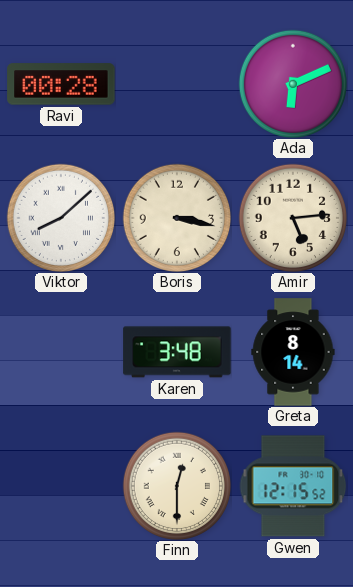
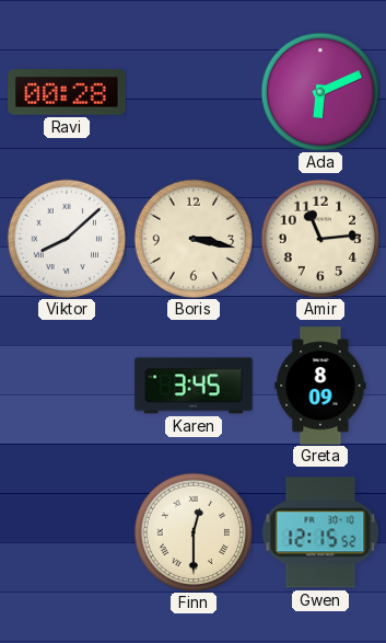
Amir: 5:14 -> 11:14
Karen: 3:48 -> 3:45
Greta: 8:14 -> 8:09
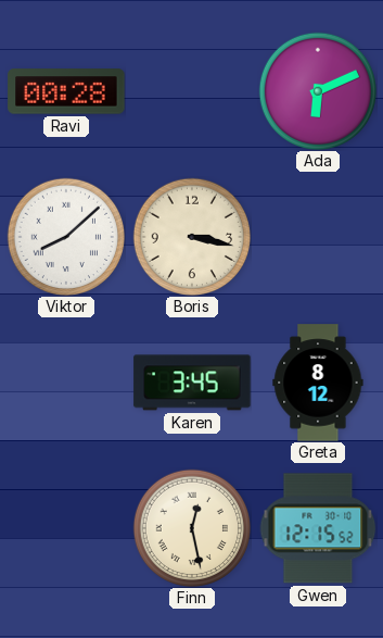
Amir: 11:14 -> none
Greta: 8:09 -> 8:12
Finn: 12:30 -> 12:28
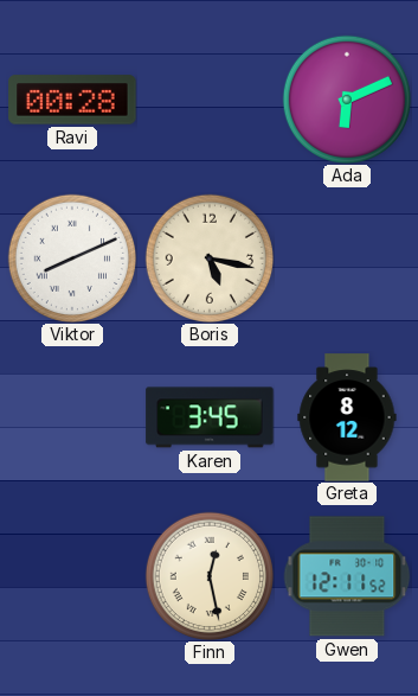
Viktor: 8:08 -> 8:11
Boris: 3:17 -> 5:17
Gwen: 12:15 -> 12:11
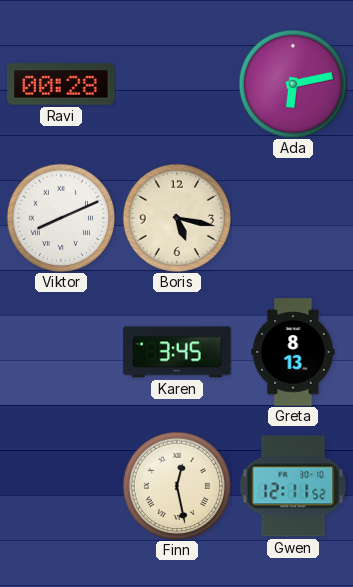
Ada: 6:11 -> 6:13
Greta: 8:12 -> 8:13
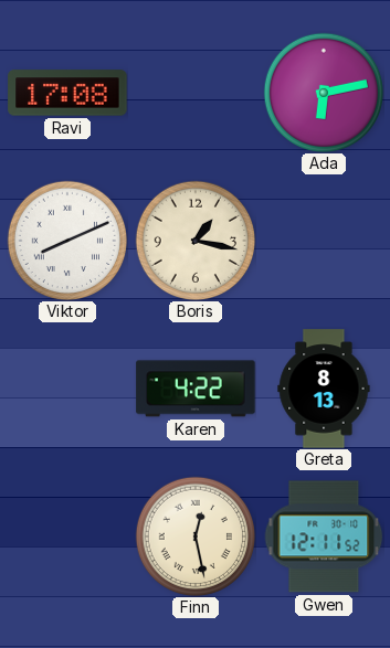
Ravi: 00:28 -> 17:08
Boris: 5:17 -> 1:17
Karen: 3:45 -> 4:22
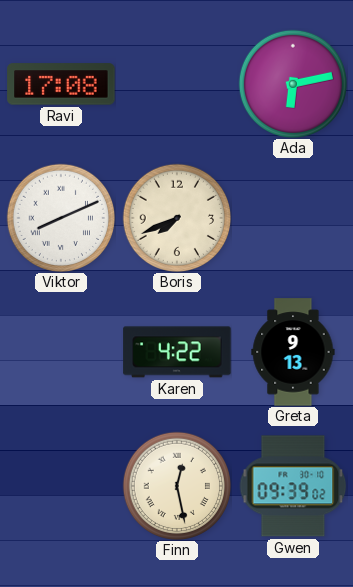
Boris: 1:17 -> 7:41
Greta: 8:13 -> 9:13
Gwen: 12:11 -> 09:39
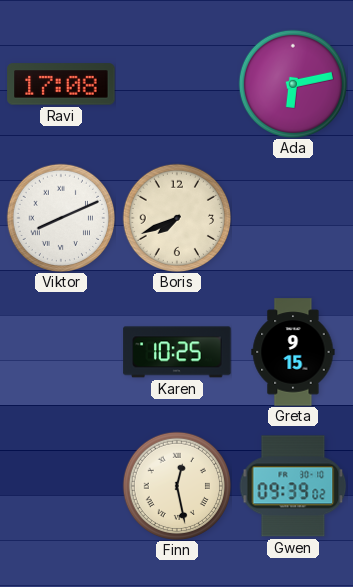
Karen: 4:22 -> 10:25
Greta: 9:13 -> 9:15
